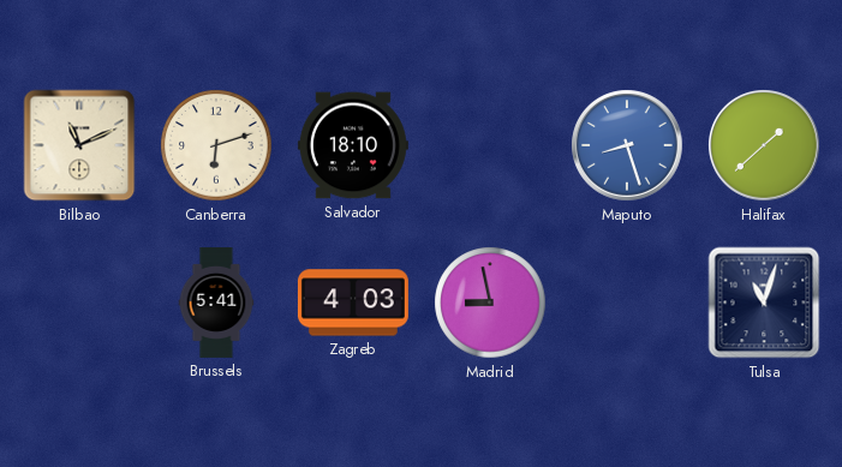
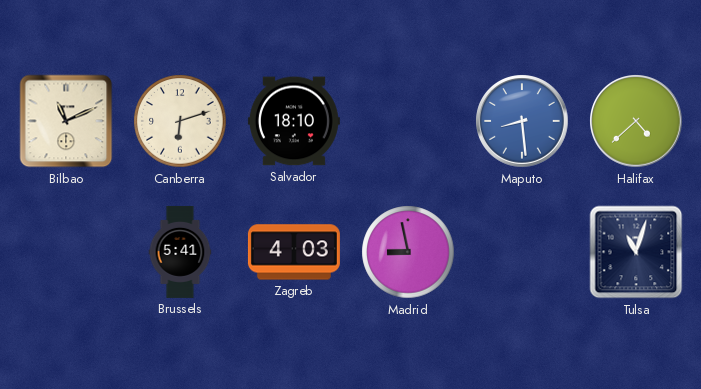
Maputo: 8:27 -> 8:29
Halifax: 1:38 -> 4:38
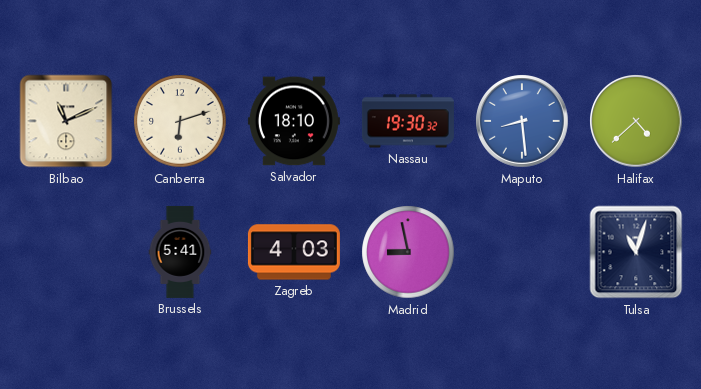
Nassau: none -> 19:30
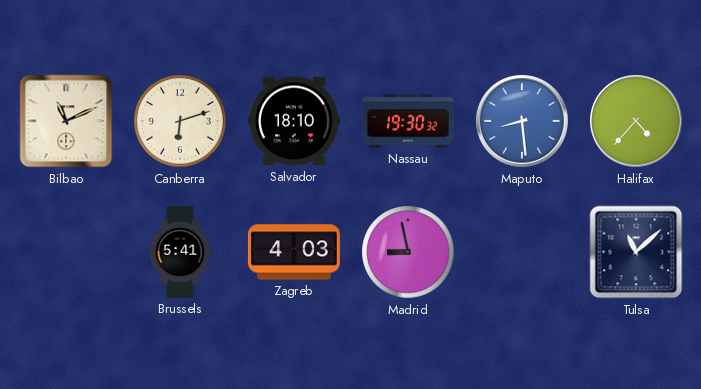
Halifax: 4:38 -> 4:37
Tulsa: 11:03 -> 11:08
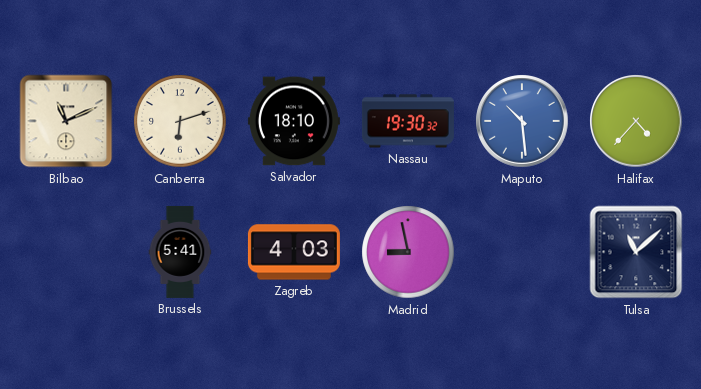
Maputo: 8:29 -> 10:29
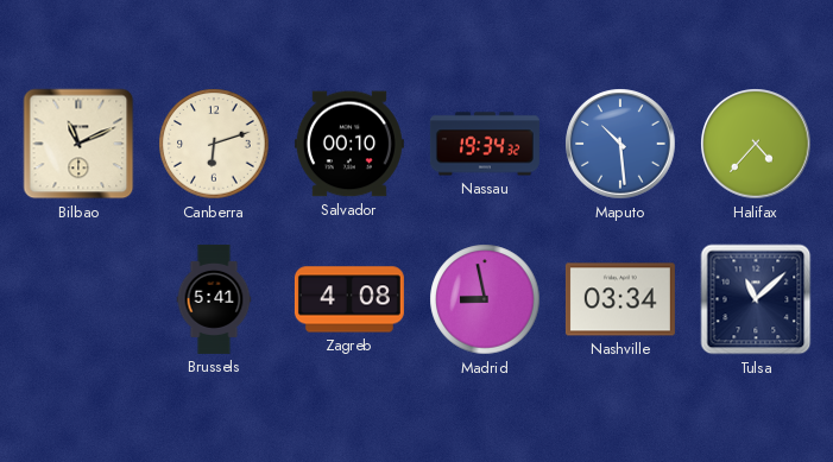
Salvador: 18:10 -> 00:10
Nassau: 19:30 -> 19:34
Zagreb: 4:03 -> 4:08
Nashville: none -> 03:34
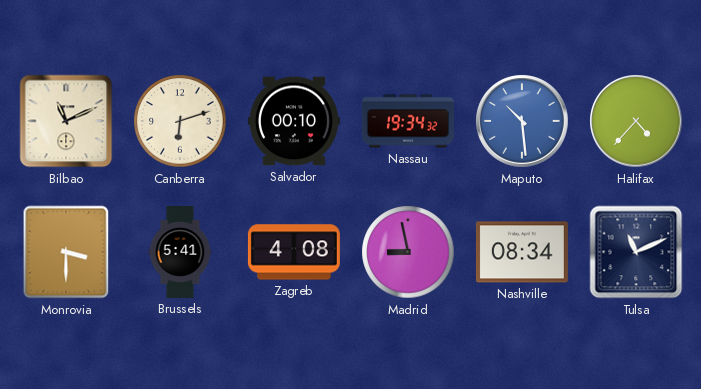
Monrovia: none -> 3:30
Nashville: 03:34 -> 08:34
Tulsa: 11:08 -> 11:11
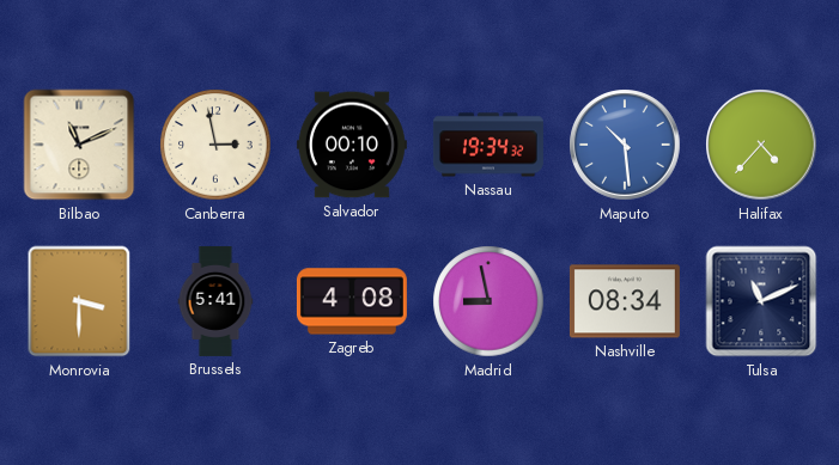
Canberra: 6:12 -> 2:58
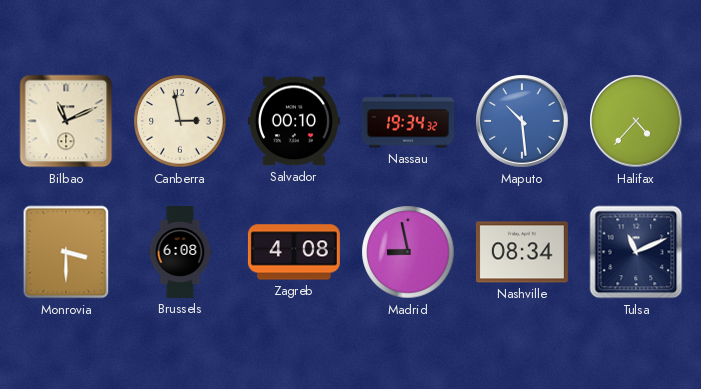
Brussels: 5:41 -> 6:08
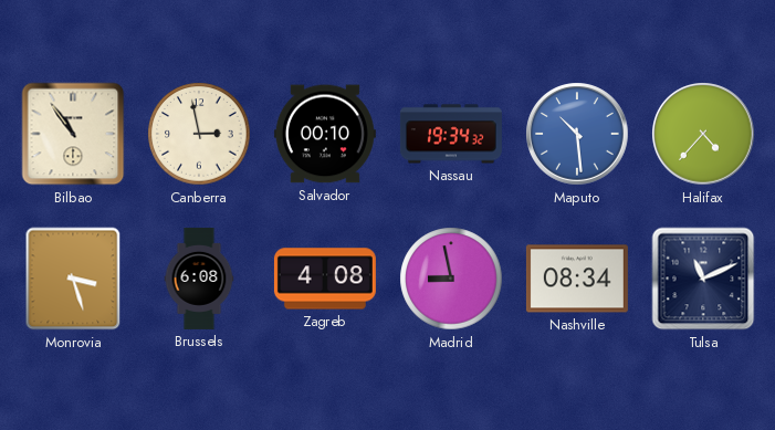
Bilbao: 11:11 -> 10:54
Monrovia: 3:30 -> 3:27
